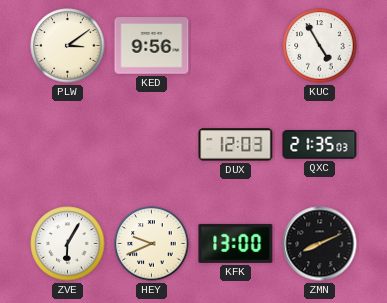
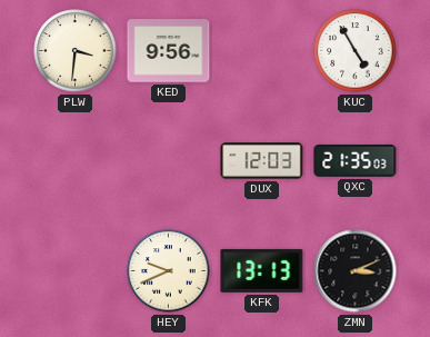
PLW: 3:09 -> 3:31
ZVE: 6:05 -> none
KFK: 13:00 -> 13:13
ZMN: 8:11 -> 3:11
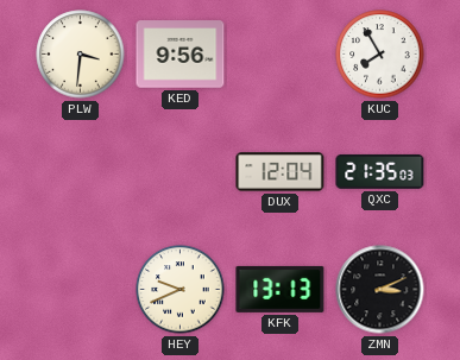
KUC: 4:55 -> 7:55
DUX: 12:03 -> 12:04
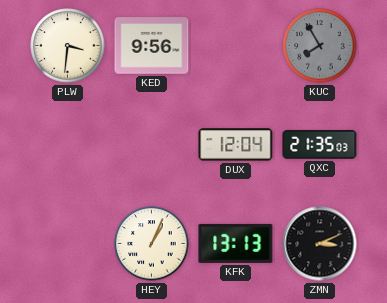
KUC dial: white -> grey
HEY: 9:41 -> 1:04
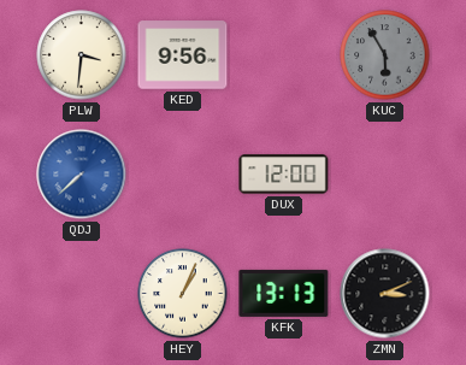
KUC: 7:55 -> 5:55
QDJ: none -> 7:38
DUX: 12:04 -> 12:00
QXC: 21:35 -> none
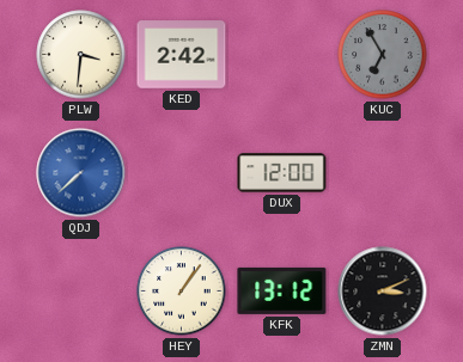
KED: 9:56 -> 2:42
KUC: 5:55 -> 6:55
HEY: 1:04 -> 1:06
KFK: 13:13 -> 13:12
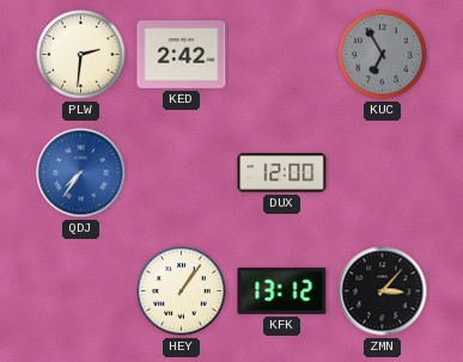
PLW: 3:31 -> 2:31
QDJ: 7:38 -> 7:36
ZMN: 3:11 -> 3:07
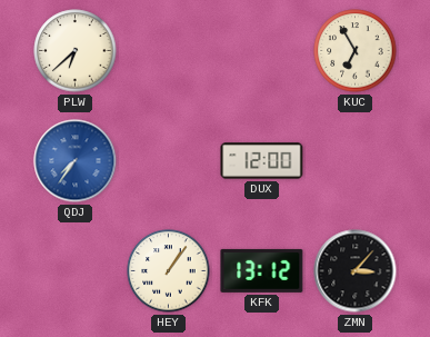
PLW: 2:31 -> 6:38
KED: 2:42 -> none
KUC dial: grey -> cream
